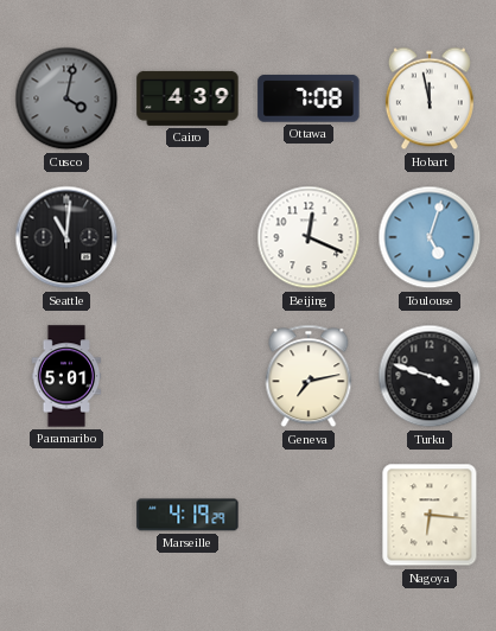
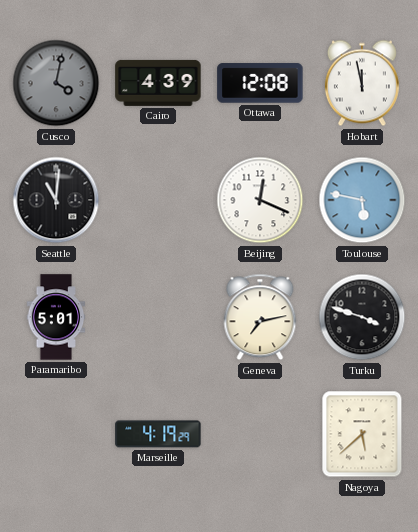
Ottawa: 7:08 -> 12:08
Toulouse: 5:03 -> 5:47
Nagoya: 6:16 -> 5:38
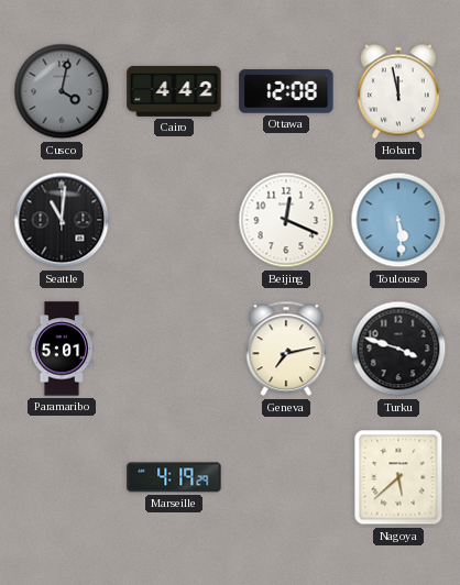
Cairo: 4:39 -> 4:42
Toulouse: 5:47 -> 5:29
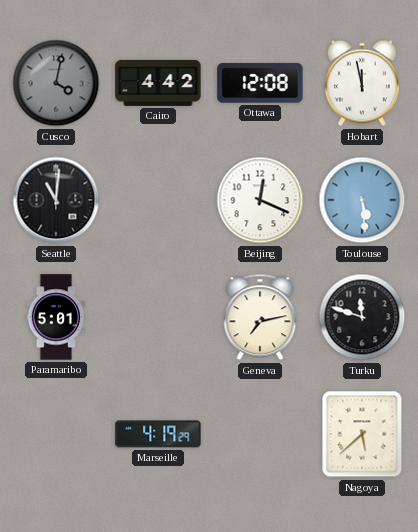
Turku: 3:48 -> 11:48
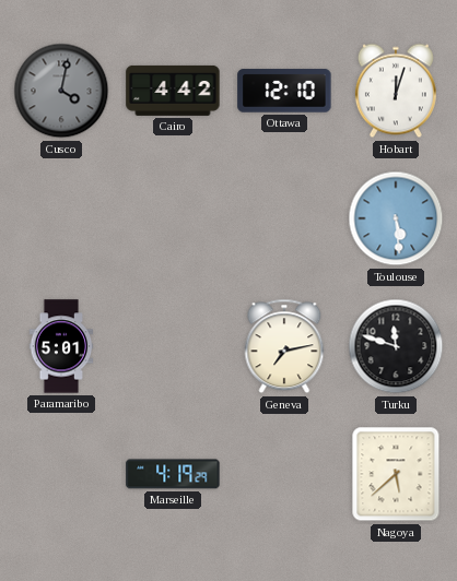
Ottawa: 12:08 -> 12:10
Hobart: 11:58 -> 12:03
Seattle: 11:01 -> none
Beijing: 12:19 -> none
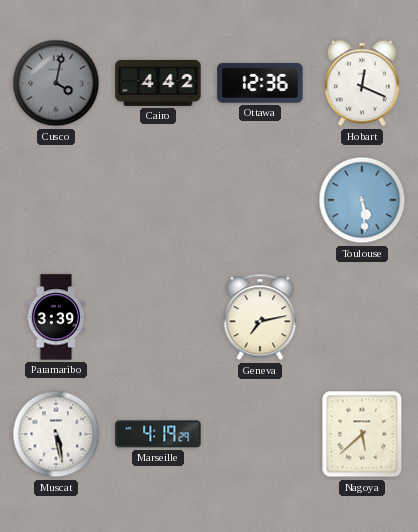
Ottawa: 12:10 -> 12:36
Hobart: 12:03 -> 12:19
Paramaribo: 5:01 -> 3:39
Turku: 11:48 -> none
Muscat: none -> 5:28
